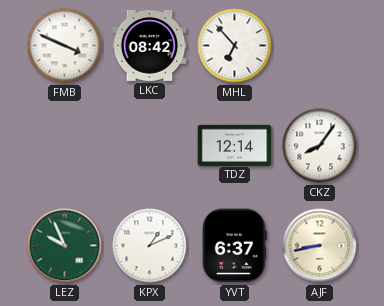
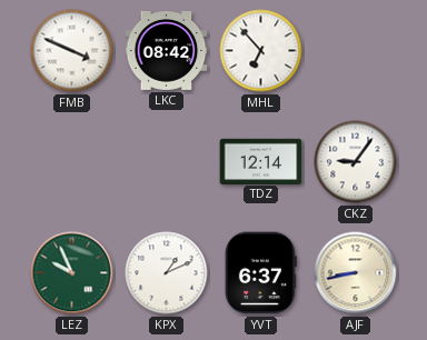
CKZ: 8:06 -> 9:06
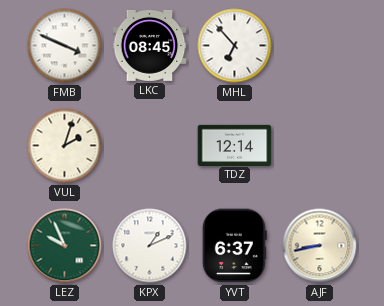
LKC: 08:42 -> 08:45
VUL: none -> 2:03
CKZ: 9:06 -> none
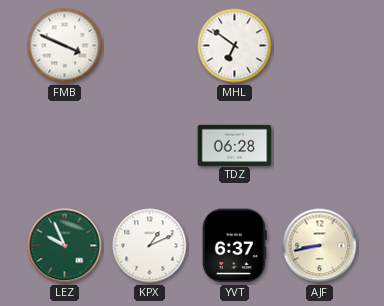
LKC: 08:45 -> none
MHL: 6:53 -> 6:51
VUL: 2:03 -> none
TDZ: 12:14 -> 06:28
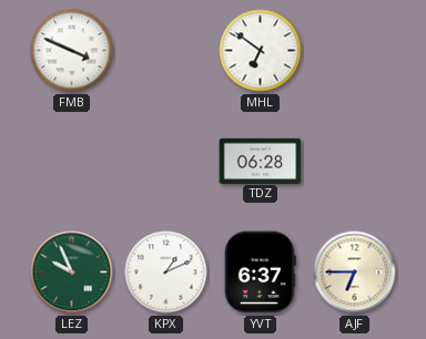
AJF: 8:43 -> 6:45
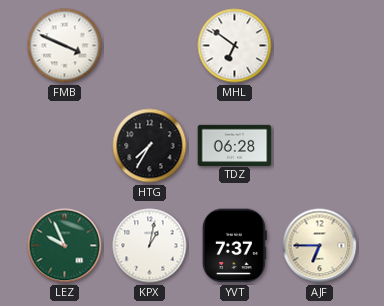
HTG: none -> 7:35
KPX: 1:11 -> 1:02
YVT: 6:37 -> 7:37
